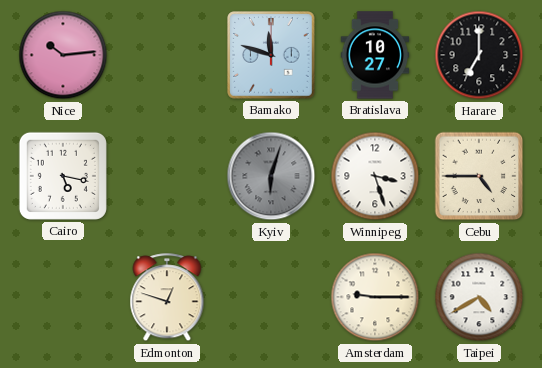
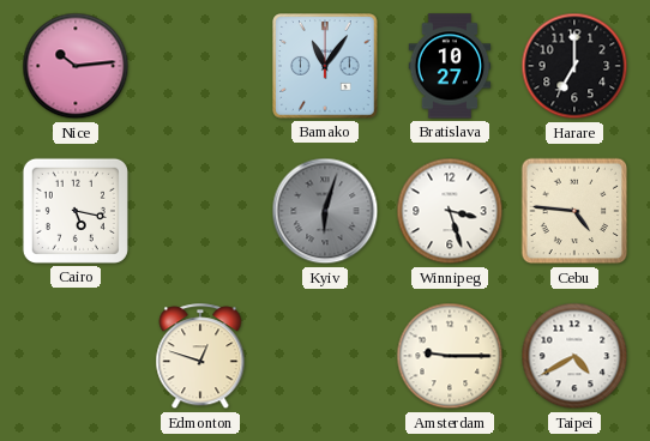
Bamako: 11:48 -> 11:06
Cebu: 4:45 -> 4:46
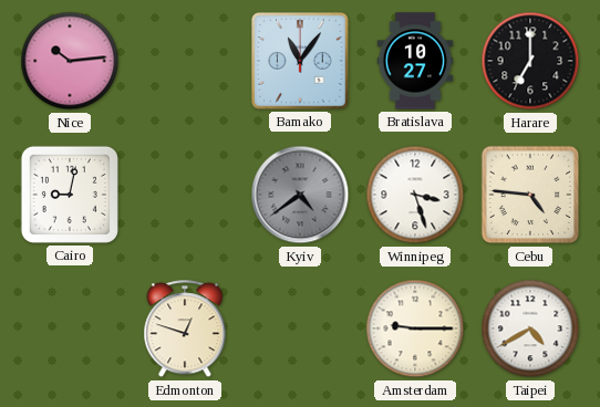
Cairo: 5:17 -> 9:02
Kyiv: 6:03 -> 4:39
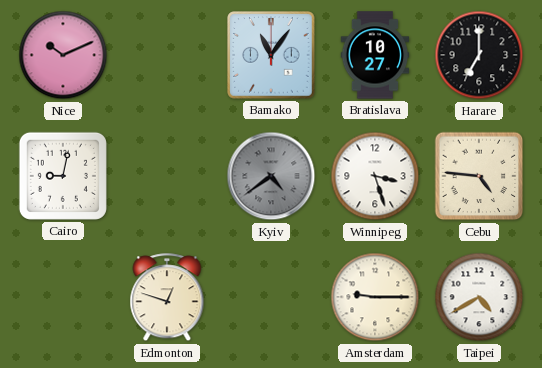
Nice: 10:14 -> 10:11
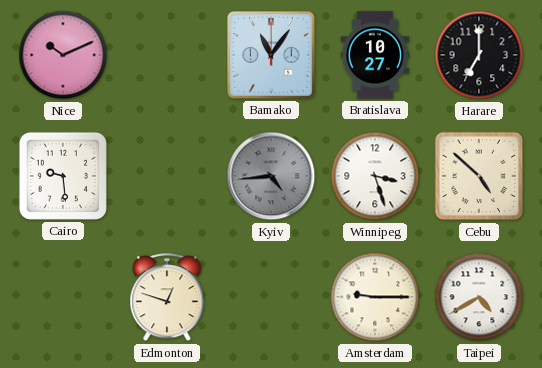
Cairo: 9:02 -> 9:29
Kyiv: 4:39 -> 4:44
Cebu: 4:46 -> 4:52
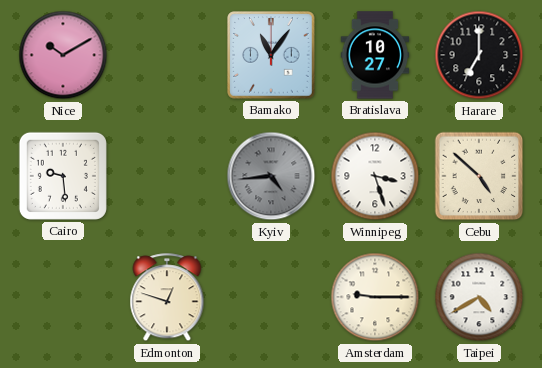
Nice: 10:11 -> 10:10
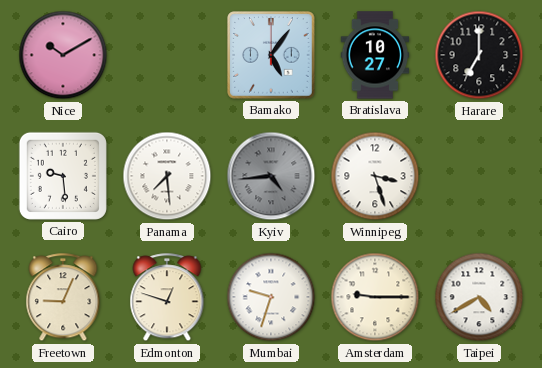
Bamako: 11:06 -> 5:06
Panama: none -> 7:29
Cebu: 4:52 -> none
Freetown: none -> 9:04
Mumbai: none -> 9:33
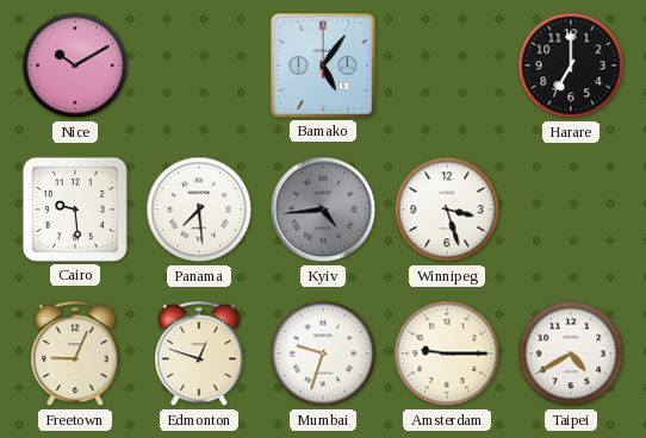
Bratislava: 10:27 -> none
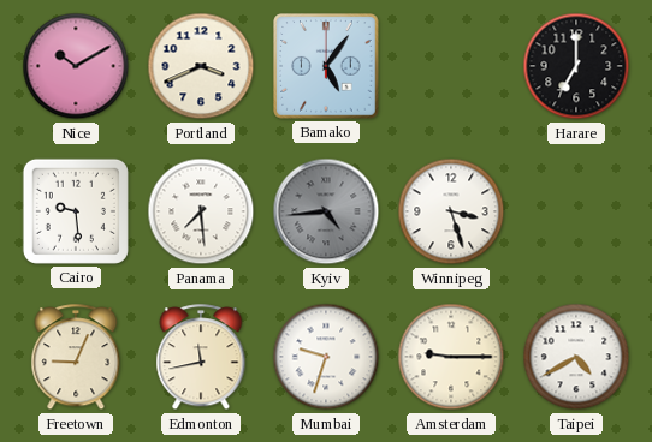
Portland: none -> 3:41
Edmonton: 12:48 -> 11:43
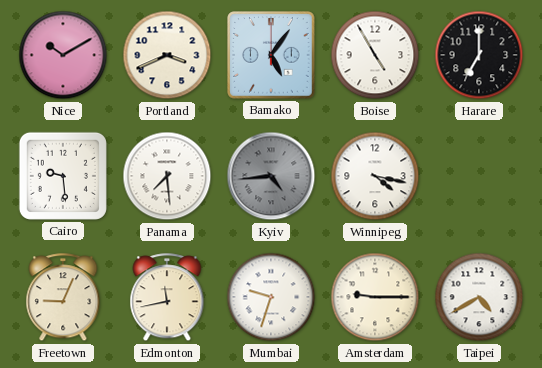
Boise: none -> 4:55
Winnipeg: 3:27 -> 4:17
